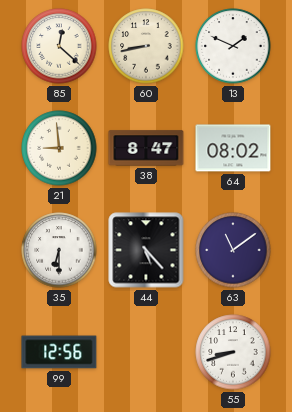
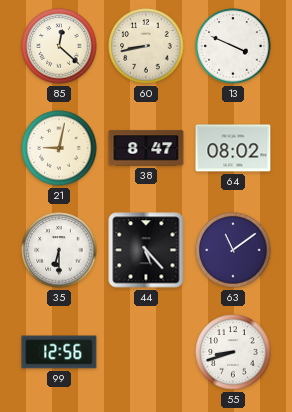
13: 1:49 -> 3:49
21: 8:59 -> 9:02
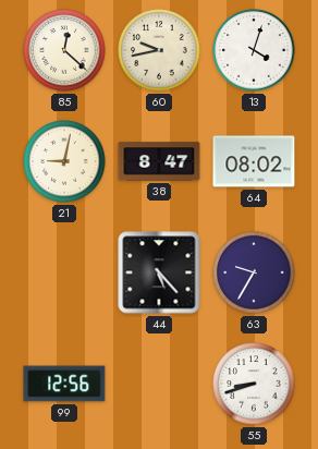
60: 8:43 -> 9:43
13: 3:49 -> 4:03
35: 6:30 -> none
63: 11:09 -> 9:35
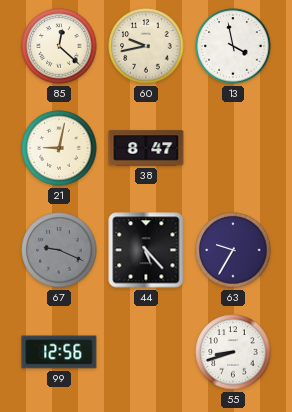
13: 4:03 -> 3:58
64: 08:02 -> none
67: none -> 9:19
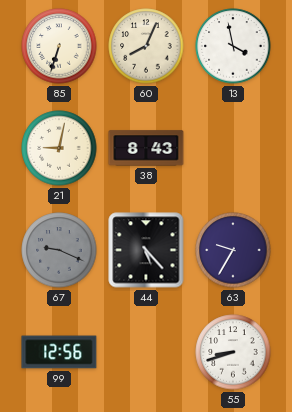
85: 12:22 -> 6:33
60: 9:43 -> 8:04
38: 8:47 -> 8:43
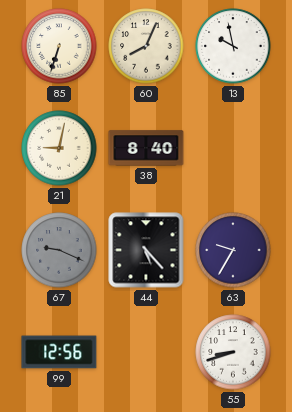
13: 3:58 -> 9:58
38: 8:43 -> 8:40
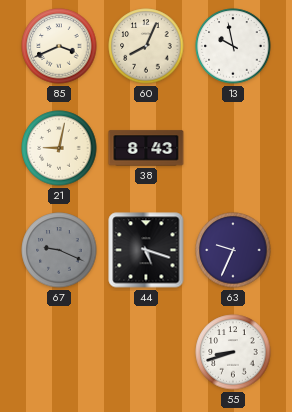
85: 6:33 -> 3:41
38: 8:40 -> 8:43
44: 5:23 -> 5:18
63: 9:35 -> 9:34
99: 12:56 -> none
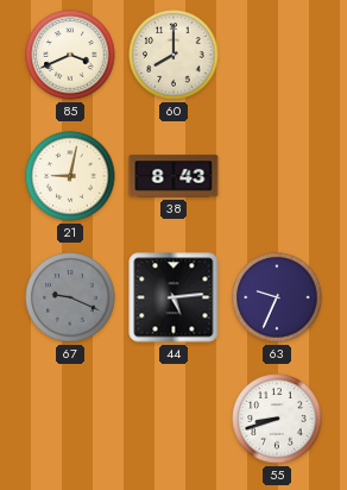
60: 8:04 -> 8:00
13: 9:58 -> none
44: 5:18 -> 5:14
